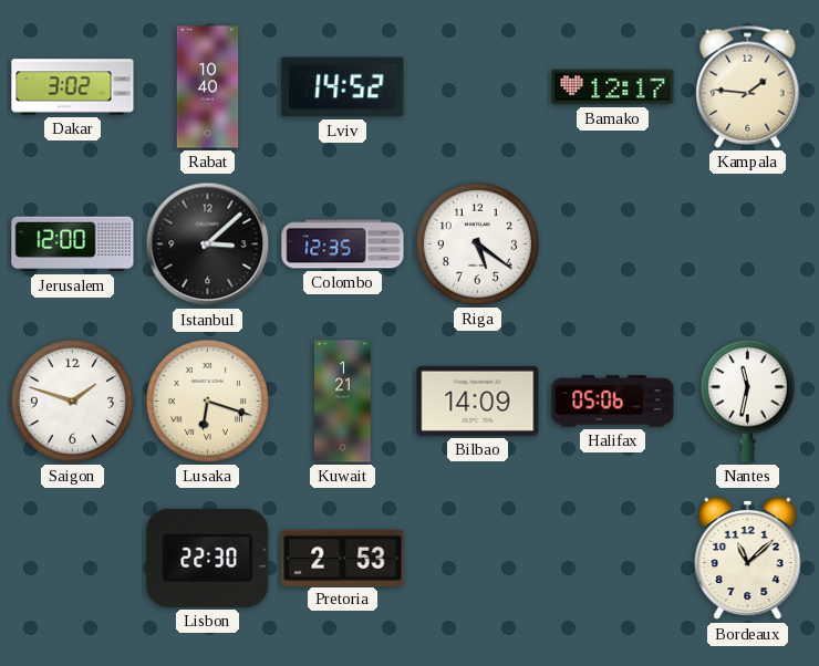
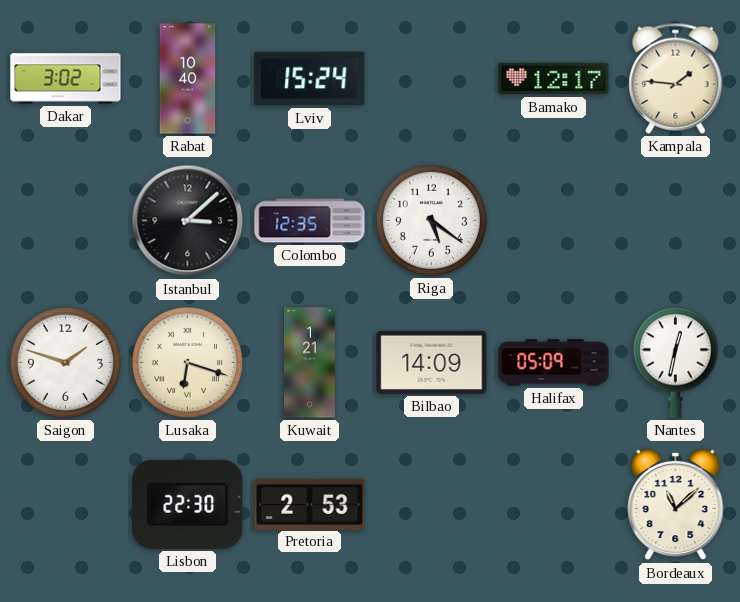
Lviv: 14:52 -> 15:24
Jerusalem: 12:00 -> none
Halifax: 05:06 -> 05:09
Nantes: 11:32 -> 12:32
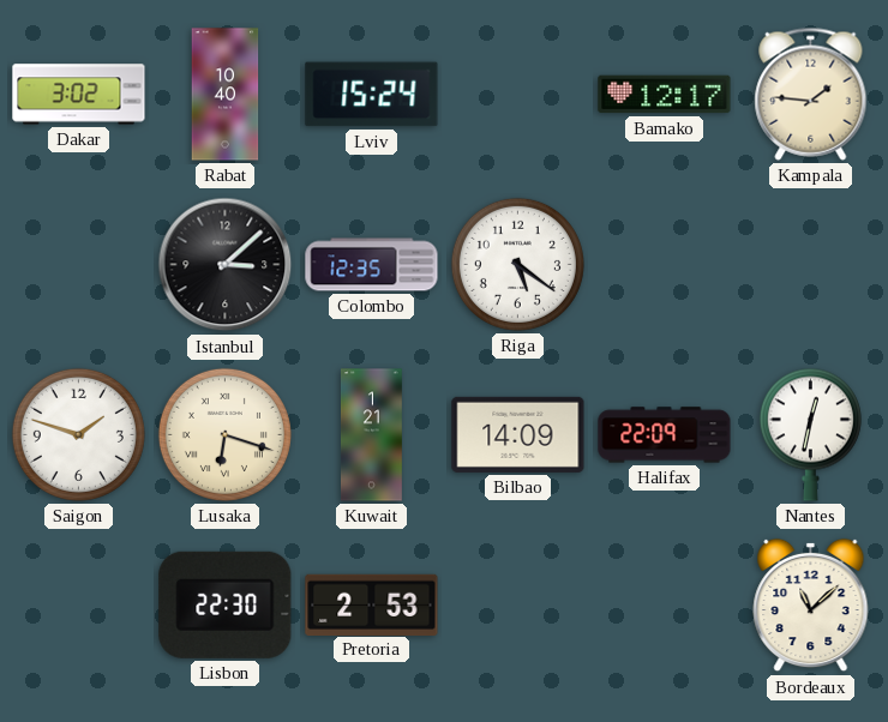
Halifax: 05:09 -> 22:09
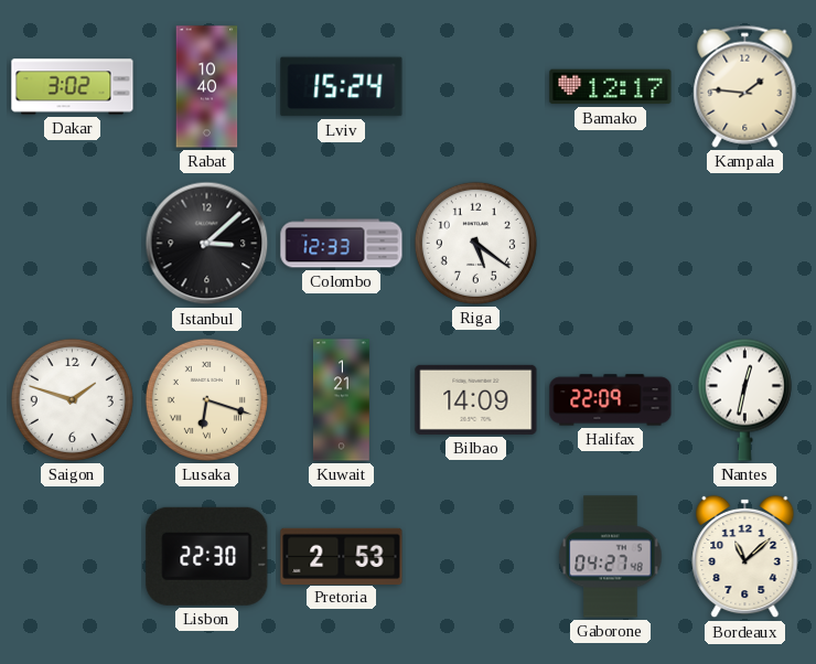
Colombo: 12:35 -> 12:33
Gaborone: none -> 04:27
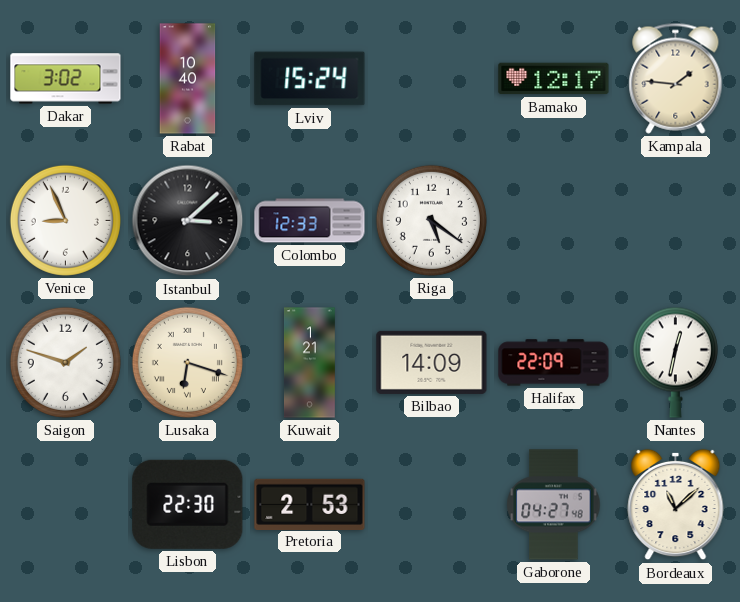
Venice: none -> 8:56
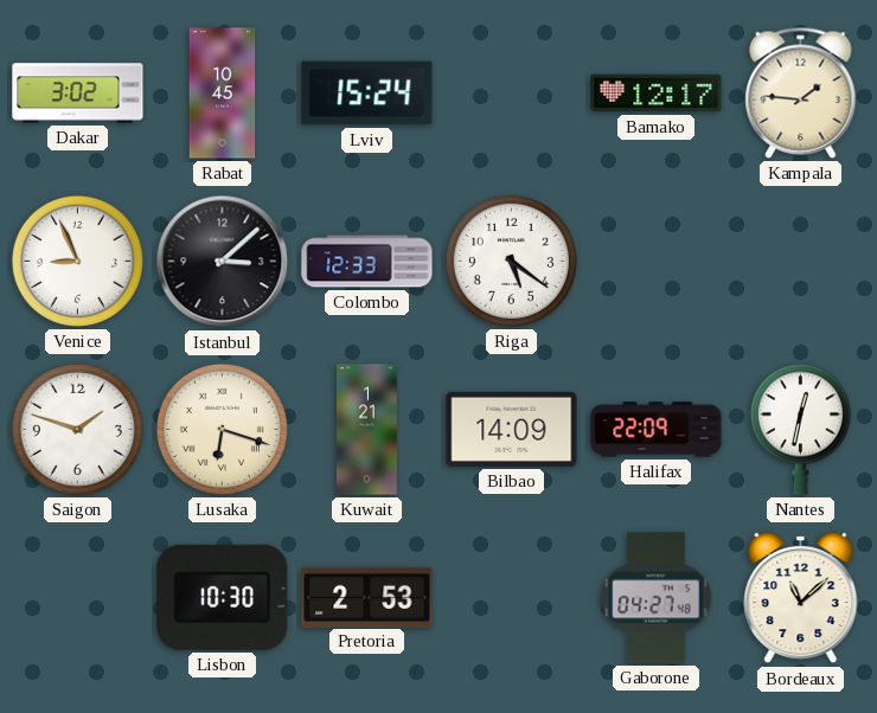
Rabat: 10:40 -> 10:45
Lisbon: 22:30 -> 10:30
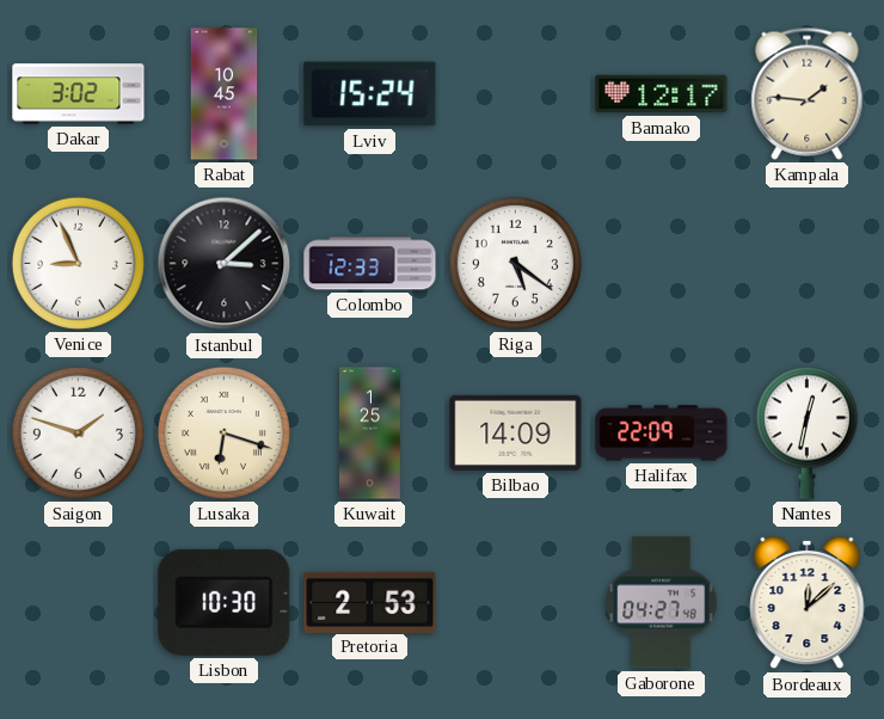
Kuwait: 1:21 -> 1:25
Bordeaux: 11:08 -> 12:08
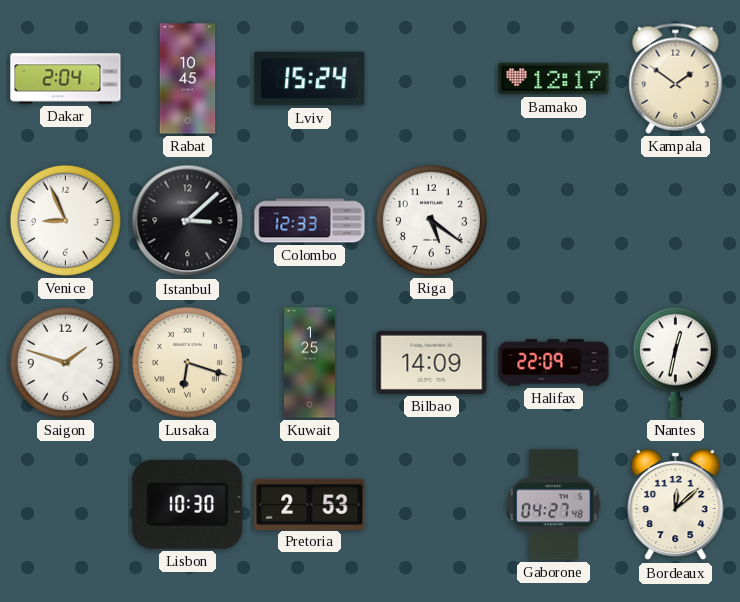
Dakar: 3:02 -> 2:04
Kampala: 1:46 -> 1:51
